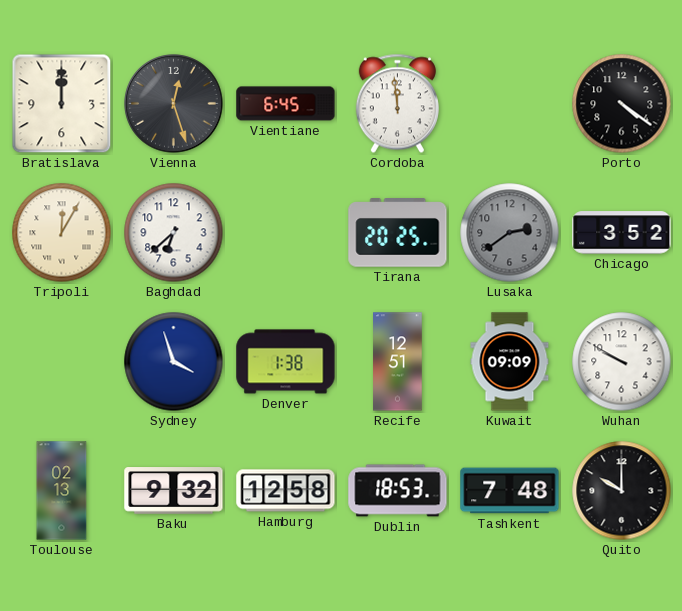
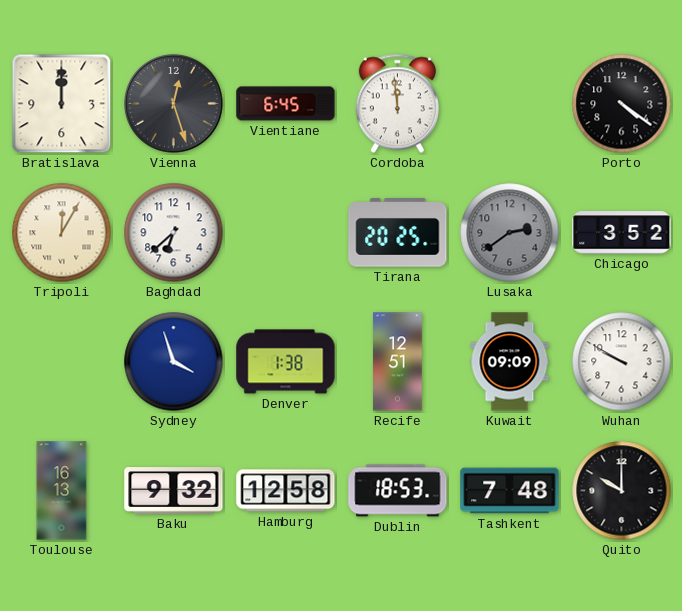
Toulouse: 02:13 -> 16:13
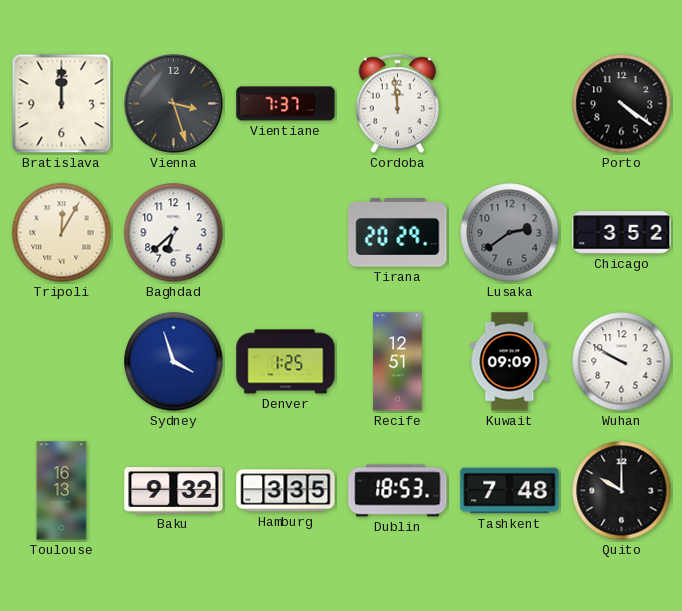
Vienna: 12:27 -> 3:27
Vientiane: 6:45 -> 7:37
Tirana: 20:25 -> 20:29
Denver: 1:38 -> 1:25
Hamburg: 12:58 -> 3:35
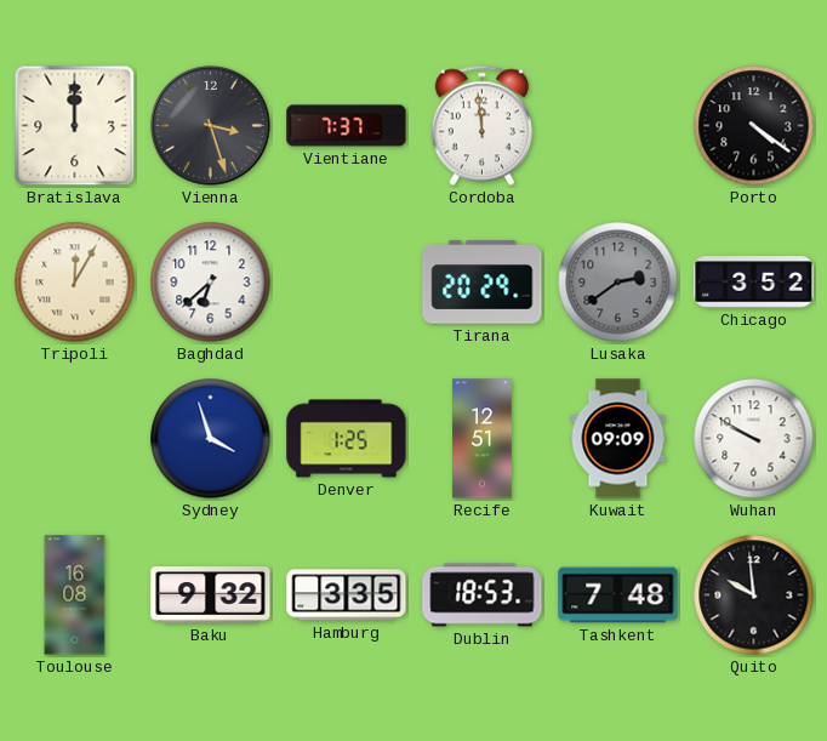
Toulouse: 16:13 -> 16:08
Quito: 10:00 -> 9:59
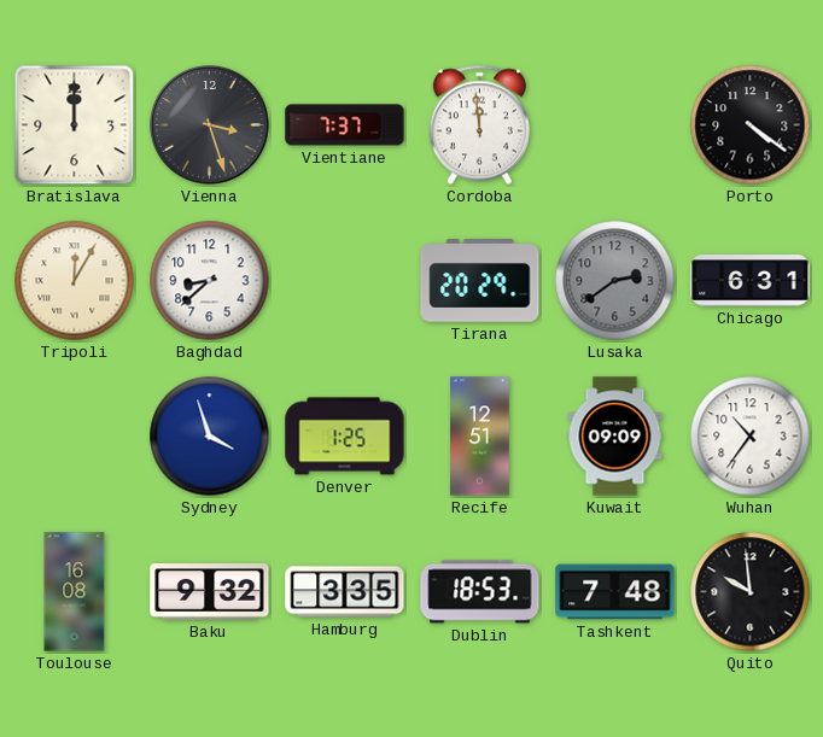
Baghdad: 6:38 -> 8:38
Chicago: 3:52 -> 6:31
Wuhan: 9:50 -> 10:36
